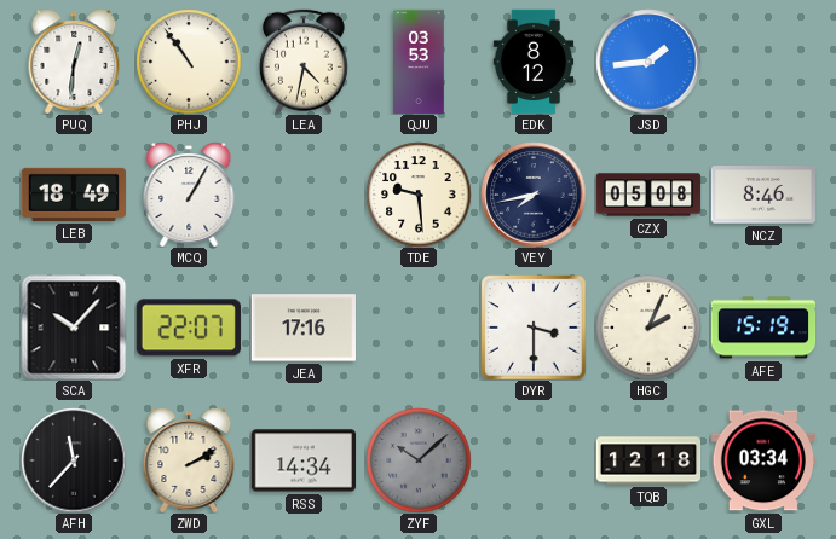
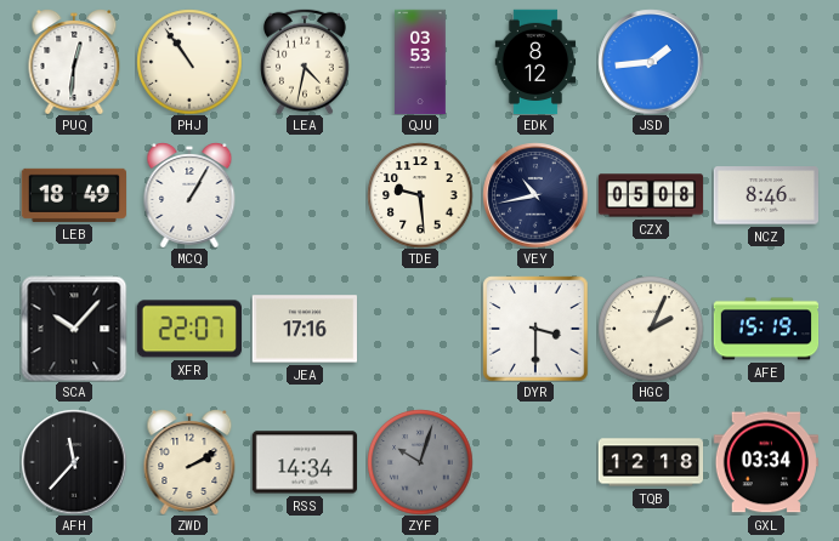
VEY: 7:43 -> 10:43
ZYF: 10:08 -> 10:03
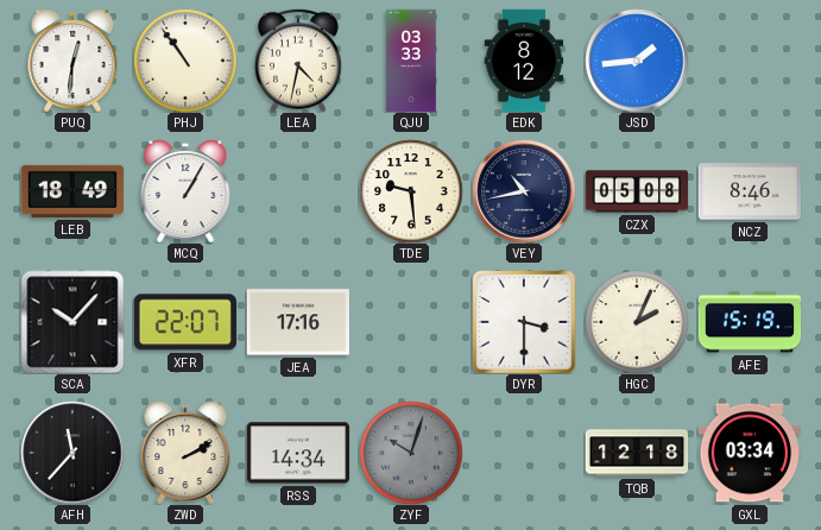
QJU: 03:53 -> 03:33
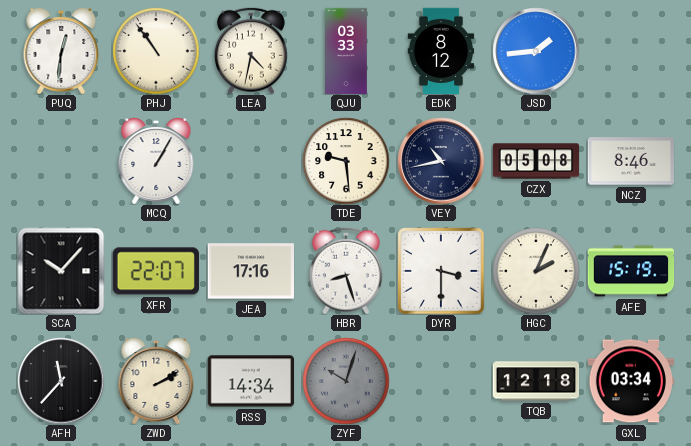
LEB: 18:49 -> none
HBR: none -> 8:27
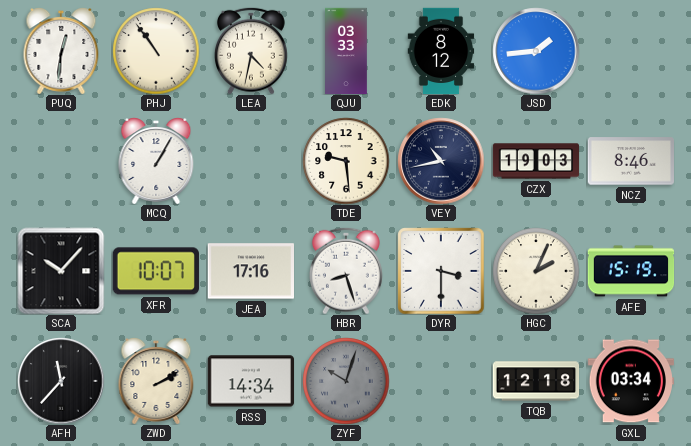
CZX: 05:08 -> 19:03
XFR: 22:07 -> 10:07
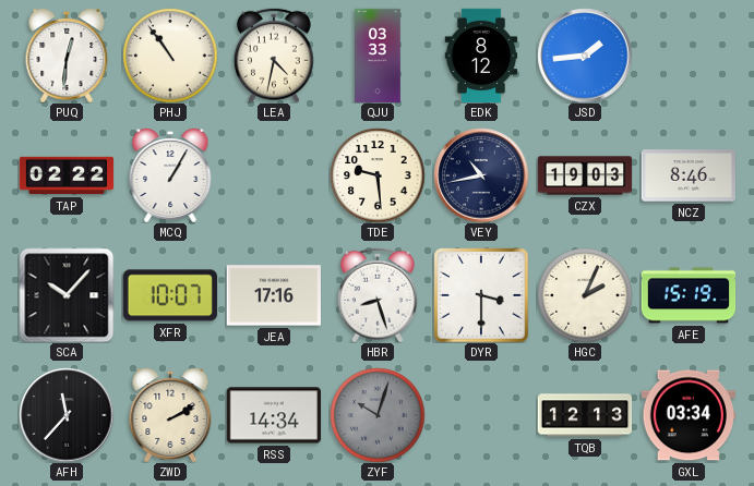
TAP: none -> 02:22
TQB: 12:18 -> 12:13
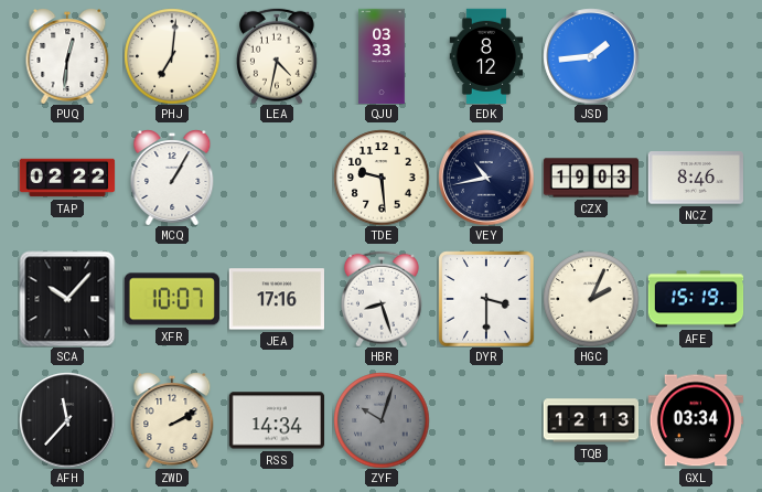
PHJ: 10:54 -> 7:01
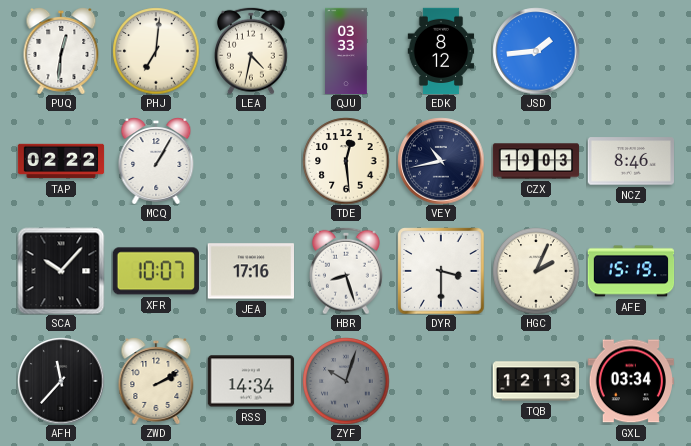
TDE: 9:29 -> 12:29
